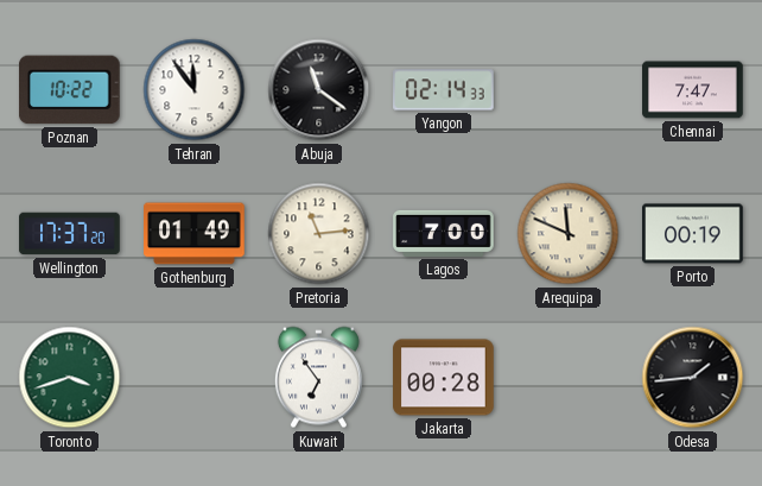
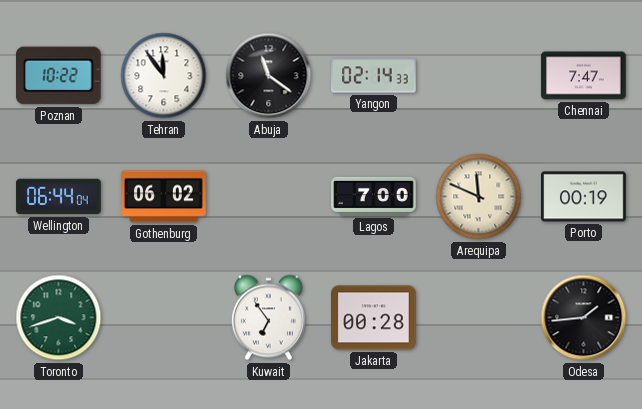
Wellington: 17:37 -> 06:44
Gothenburg: 01:49 -> 06:02
Pretoria: 11:14 -> none
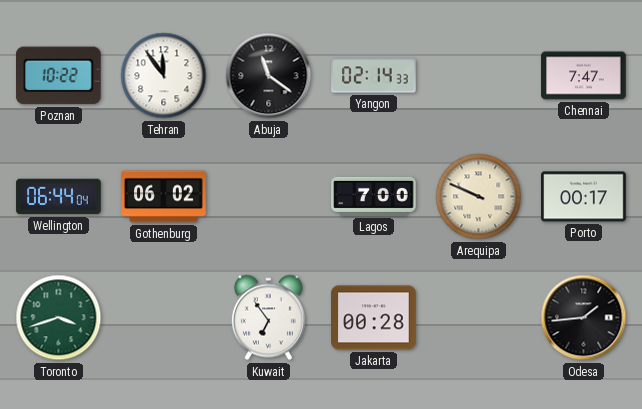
Arequipa: 11:49 -> 9:49
Porto: 00:19 -> 00:17
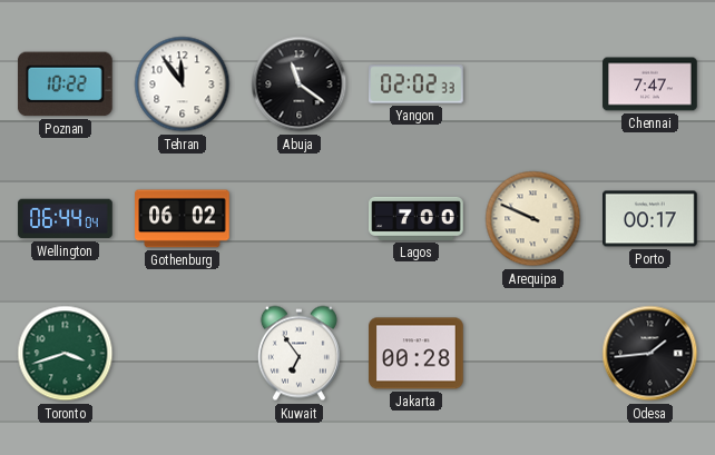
Yangon: 02:14 -> 02:02
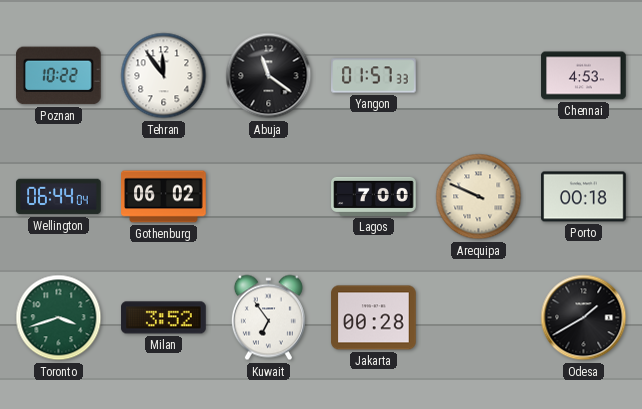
Yangon: 02:02 -> 01:57
Chennai: 7:47 -> 4:53
Porto: 00:17 -> 00:18
Milan: none -> 3:52
Odesa: 1:44 -> 1:40
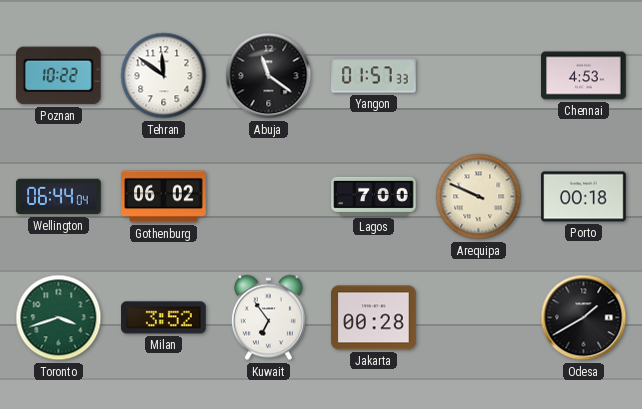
Tehran: 11:54 -> 11:51
